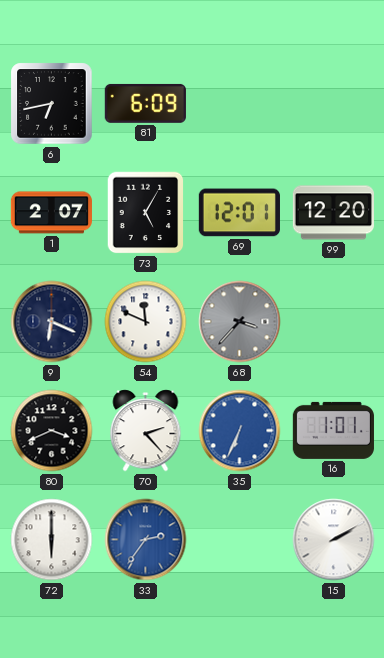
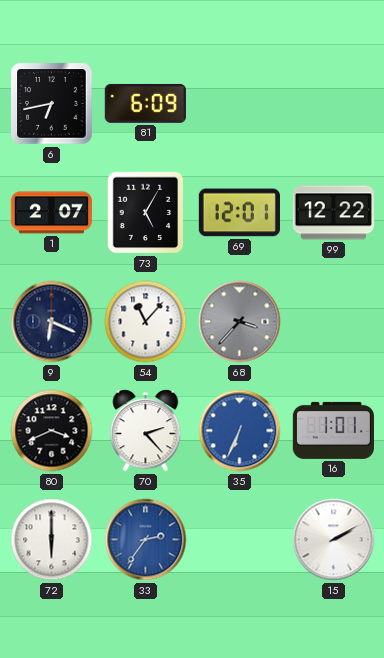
99: 12:20 -> 12:22
54: 11:49 -> 11:07
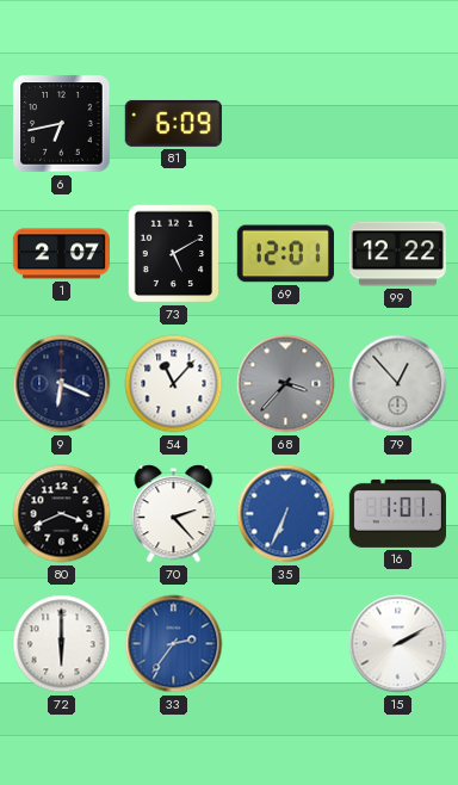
73: 5:05 -> 5:10
79: none -> 12:53
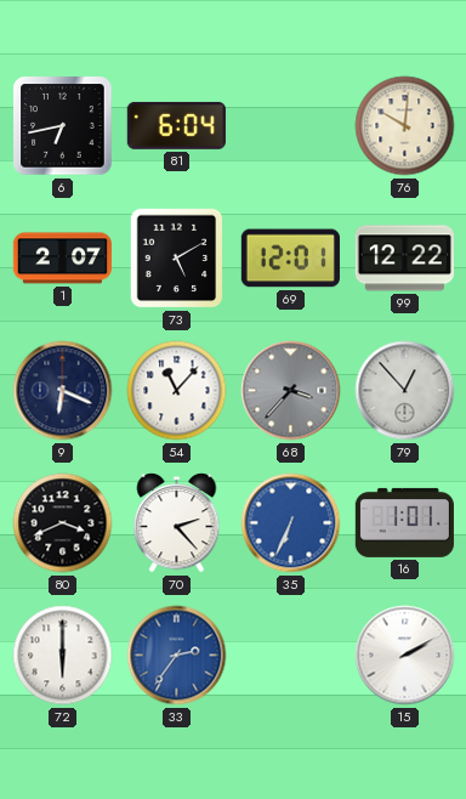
81: 6:09 -> 6:04
76: none -> 10:01
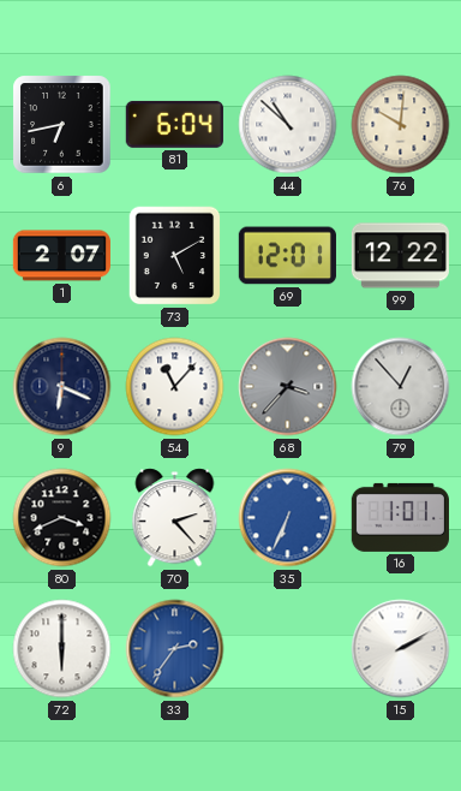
44: none -> 10:52
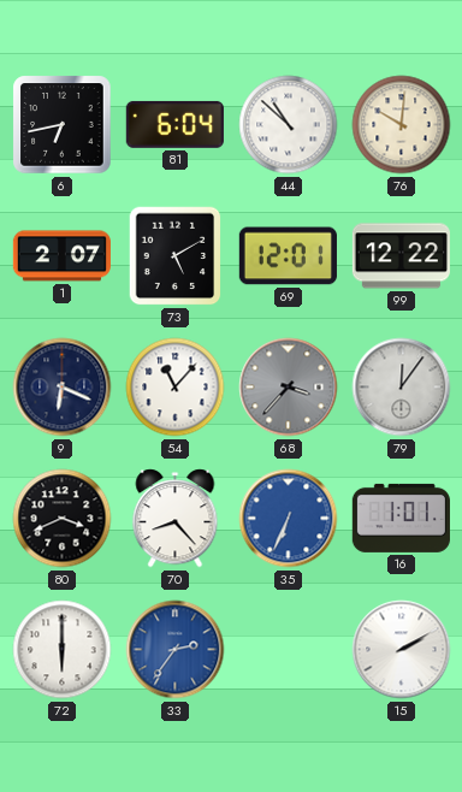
79: 12:53 -> 12:06
70: 2:23 -> 8:23
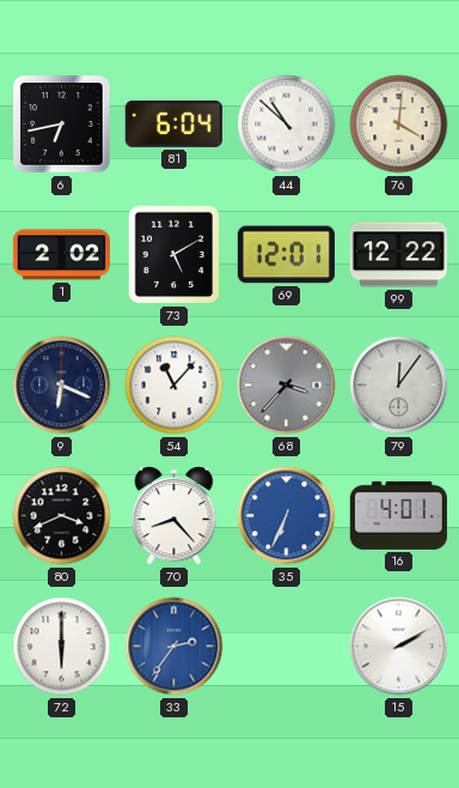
76: 10:01 -> 4:01
1: 2:07 -> 2:02
16: 1:01 -> 4:01
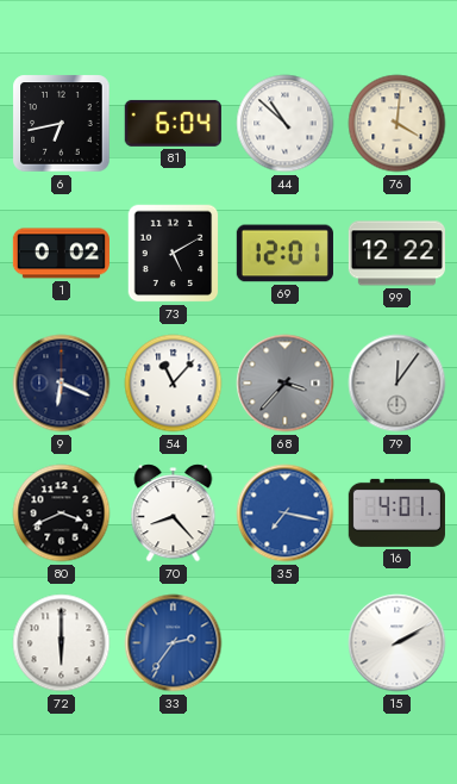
1: 2:02 -> 0:02
35: 6:34 -> 7:17
